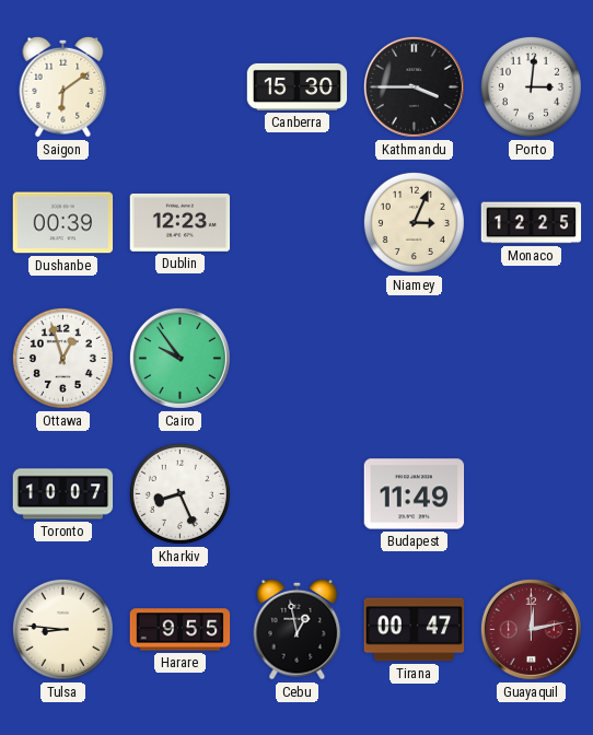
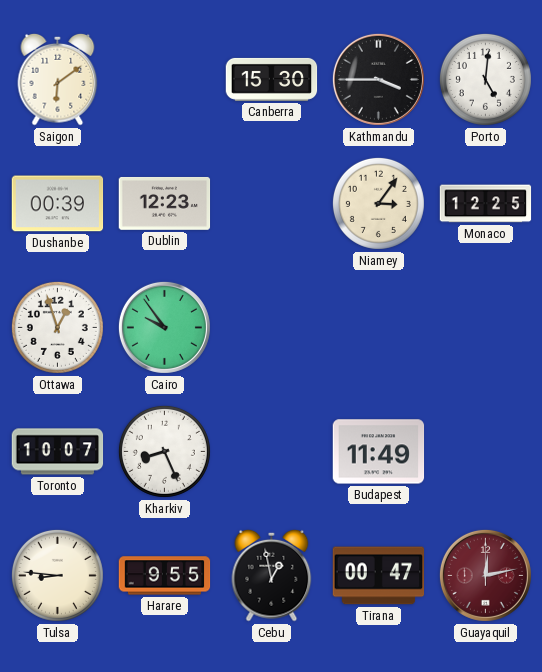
Porto: 3:01 -> 5:01
Niamey: 3:04 -> 3:06
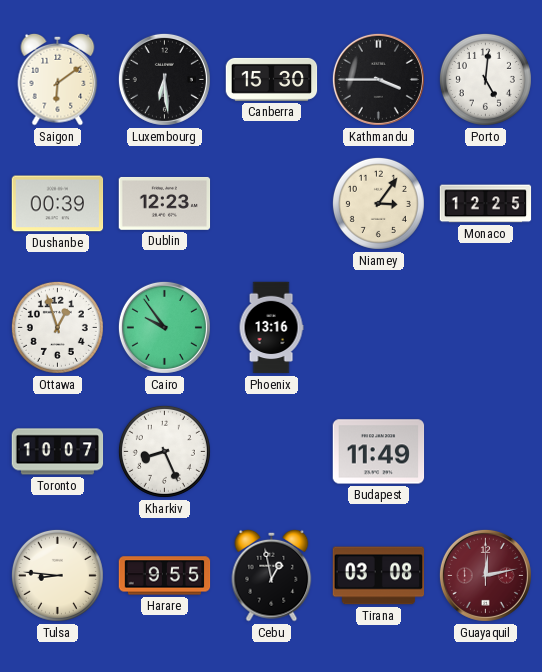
Luxembourg: none -> 6:29
Phoenix: none -> 13:16
Tirana: 00:47 -> 03:08
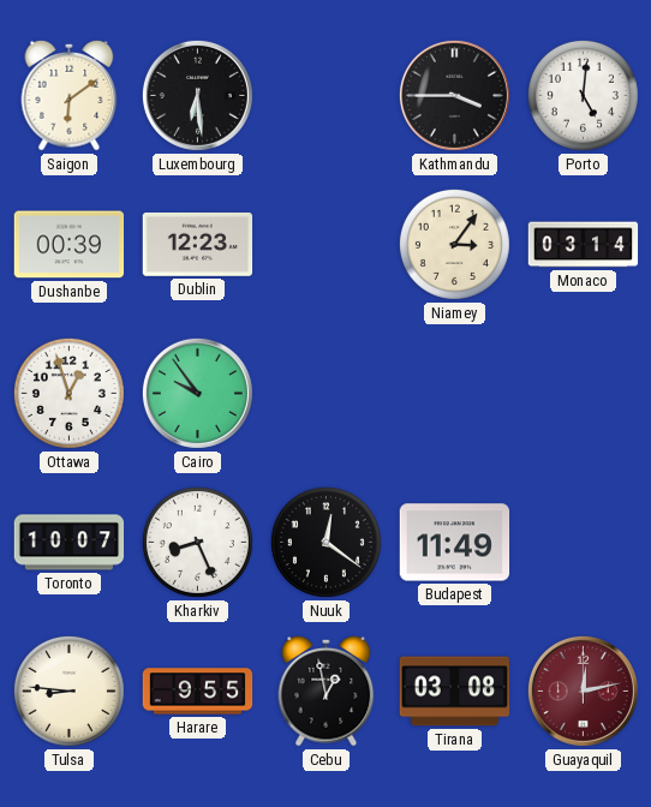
Canberra: 15:30 -> none
Monaco: 12:25 -> 03:14
Phoenix: 13:16 -> none
Nuuk: none -> 12:21
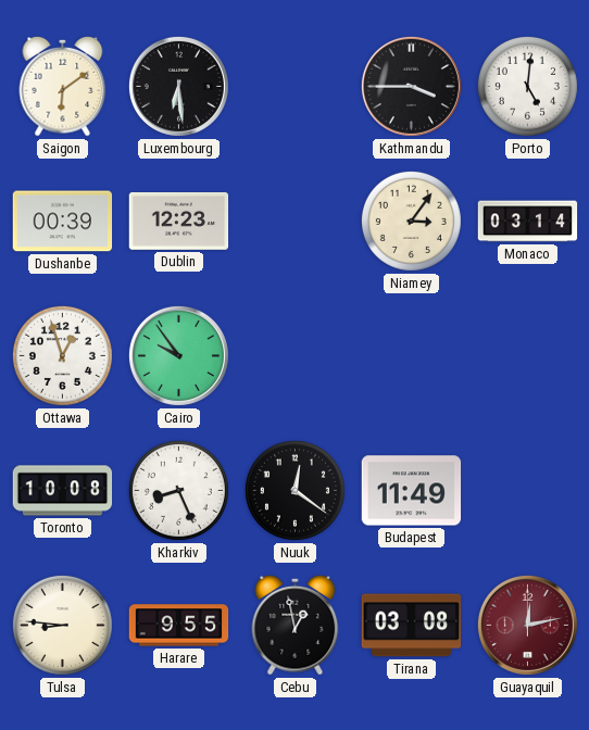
Toronto: 10:07 -> 10:08
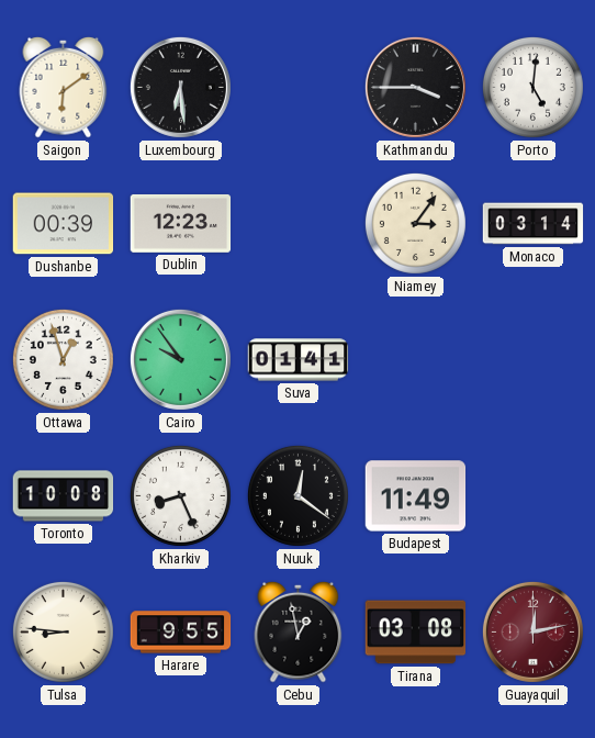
Suva: none -> 01:41
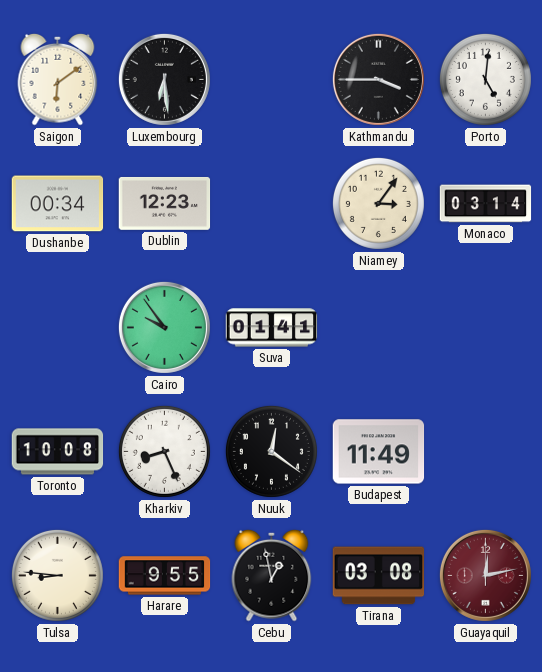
Dushanbe: 00:39 -> 00:34
Ottawa: 12:57 -> none
